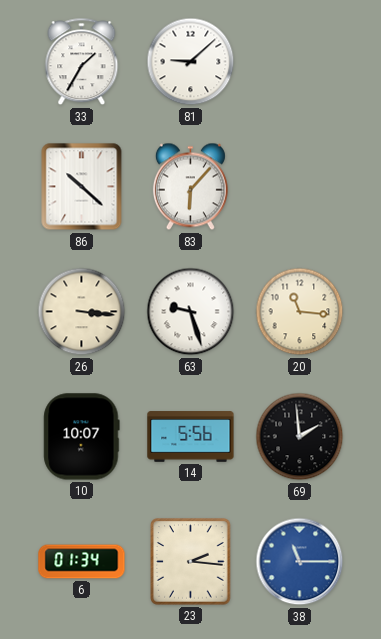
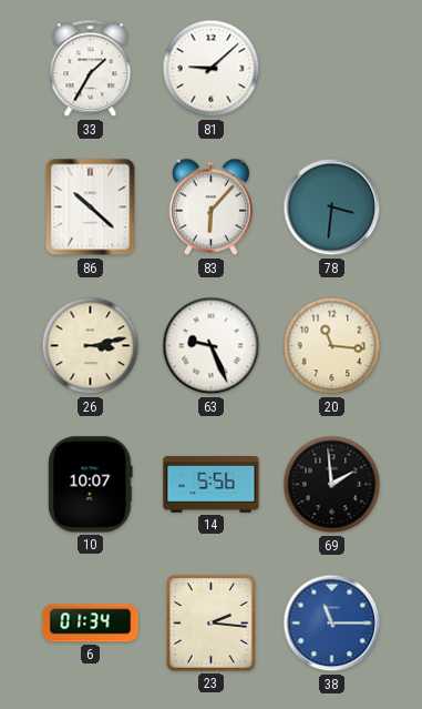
78: none -> 3:31
26: 3:16 -> 3:13
63: 9:27 -> 9:26
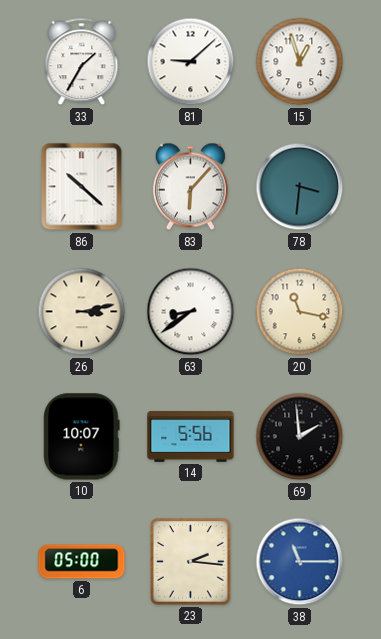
15: none -> 12:57
63: 9:26 -> 8:39
20: 11:16 -> 11:17
6: 01:34 -> 05:00
